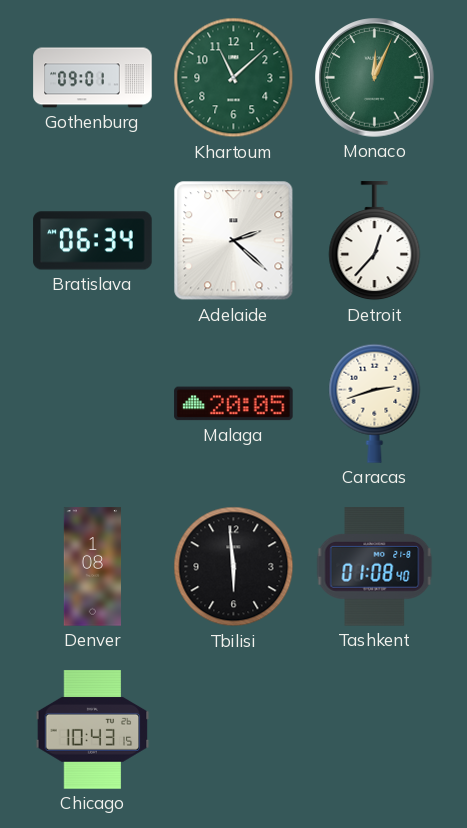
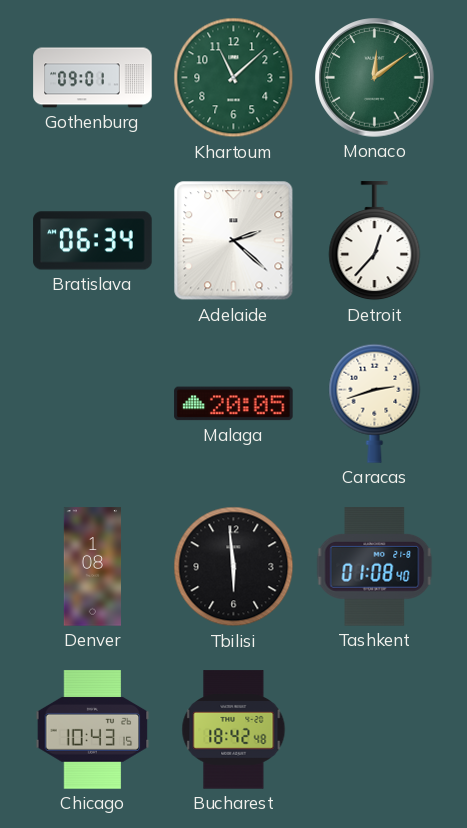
Monaco: 12:04 -> 12:09
Bucharest: none -> 18:42
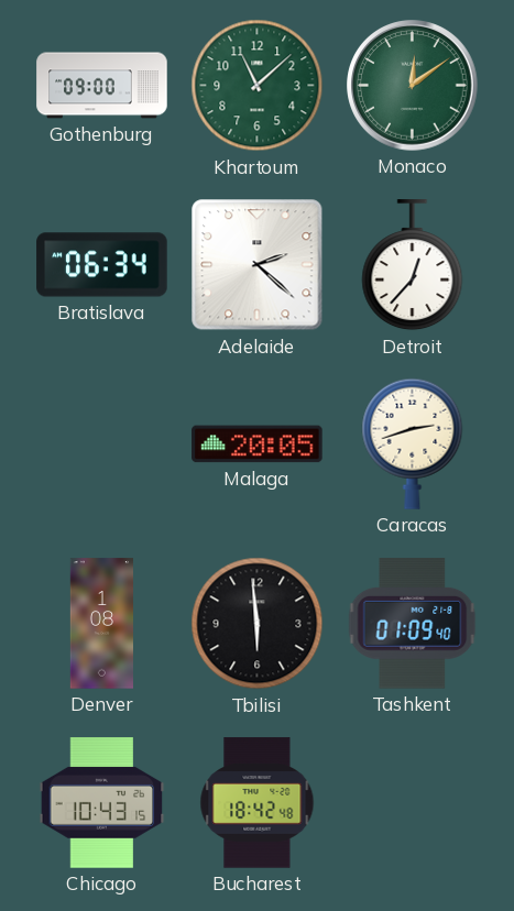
Gothenburg: 09:01 -> 09:00
Tashkent: 01:08 -> 01:09
